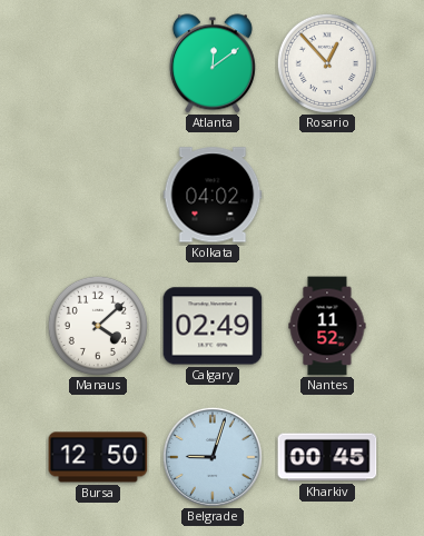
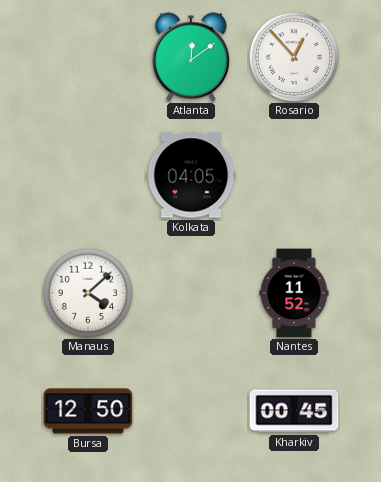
Kolkata: 04:02 -> 04:05
Calgary: 02:49 -> none
Belgrade: 9:03 -> none
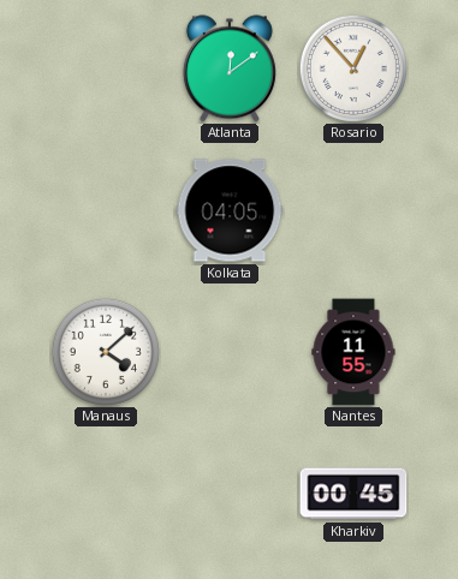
Nantes: 11:52 -> 11:55
Bursa: 12:50 -> none
